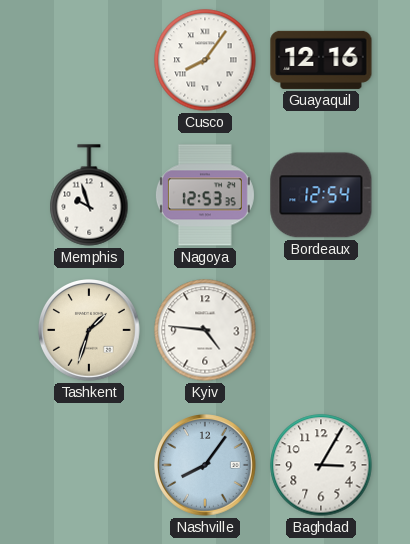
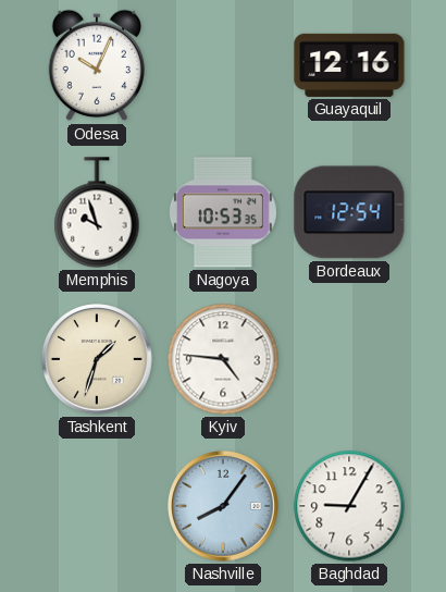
Odesa: none -> 10:04
Cusco: 8:06 -> none
Nagoya: 12:53 -> 10:53
Baghdad: 3:05 -> 9:05
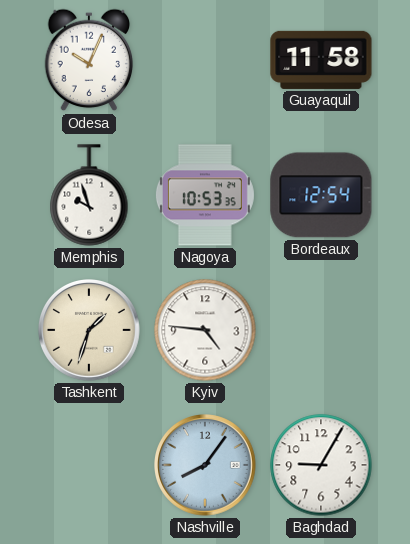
Guayaquil: 12:16 -> 11:58
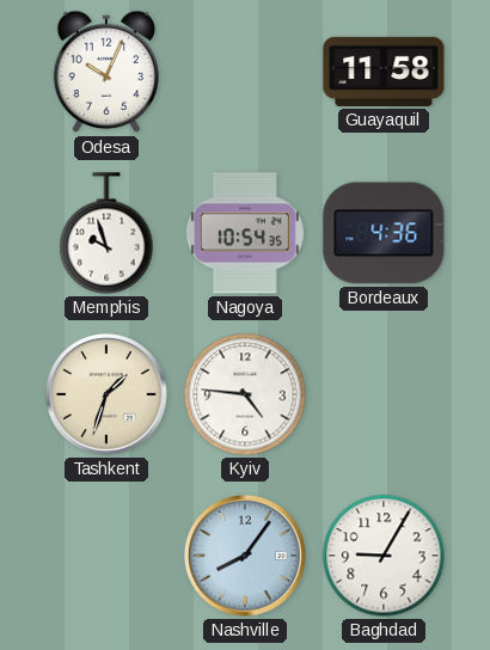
Nagoya: 10:53 -> 10:54
Bordeaux: 12:54 -> 4:36
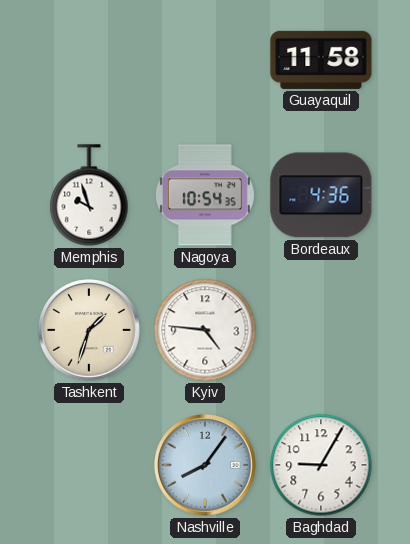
Odesa: 10:04 -> none
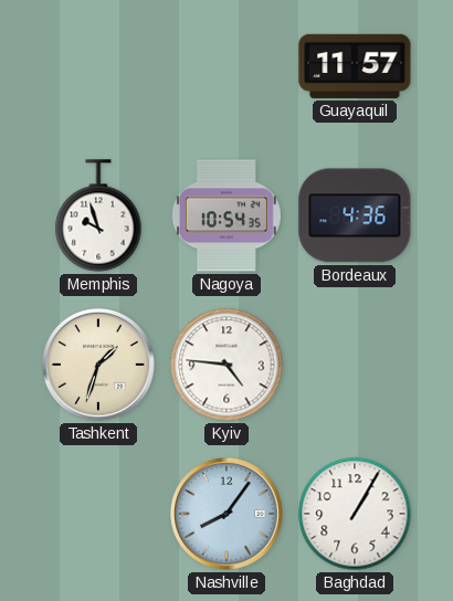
Guayaquil: 11:58 -> 11:57
Baghdad: 9:05 -> 1:05
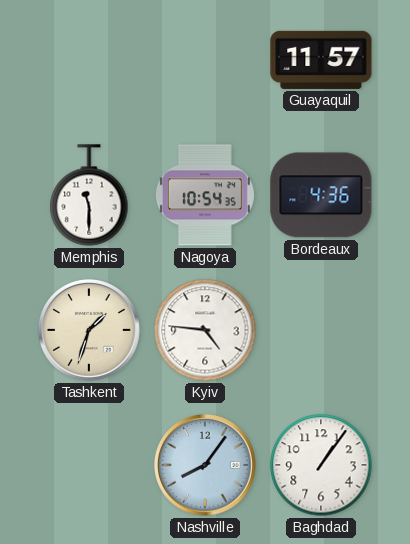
Memphis: 9:57 -> 11:30
Baghdad: 1:05 -> 1:06
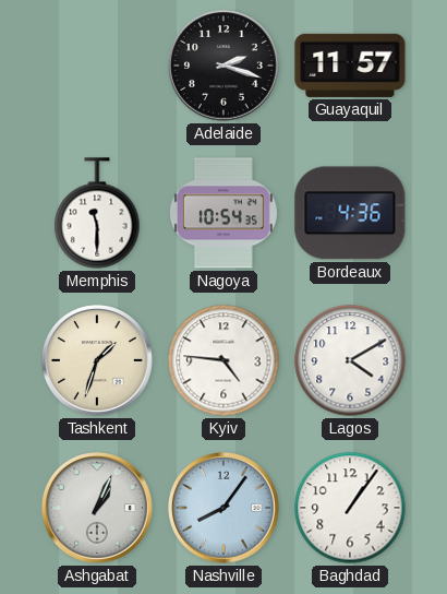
Adelaide: none -> 2:18
Lagos: none -> 4:10
Ashgabat: none -> 1:04
